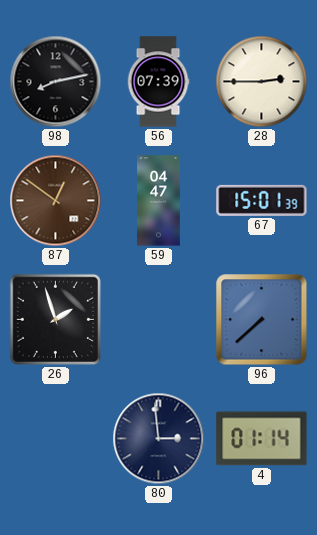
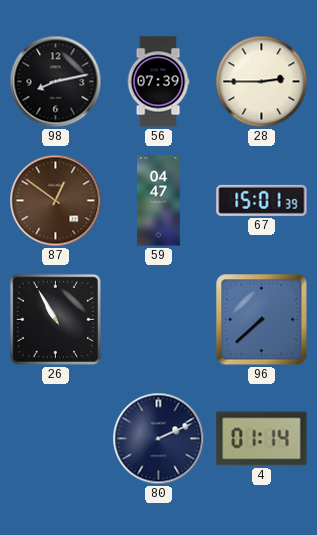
26: 1:57 -> 10:55
80: 2:59 -> 2:11
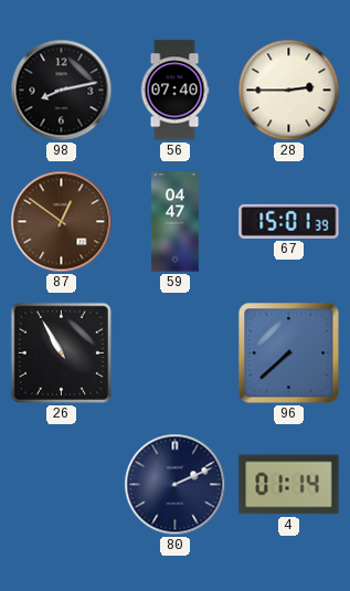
56: 07:39 -> 07:40
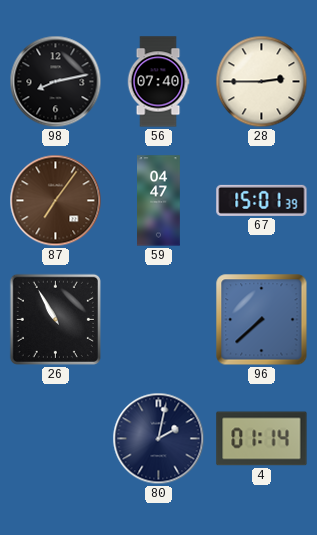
87: 12:51 -> 7:06
80: 2:11 -> 2:02
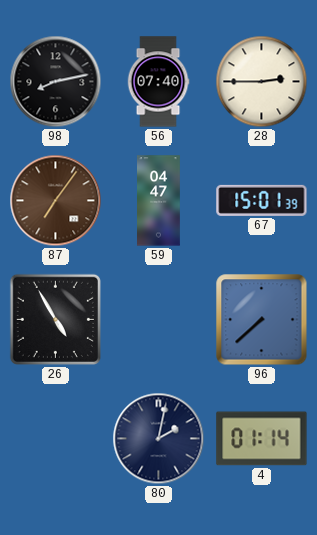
26: 10:55 -> 4:55
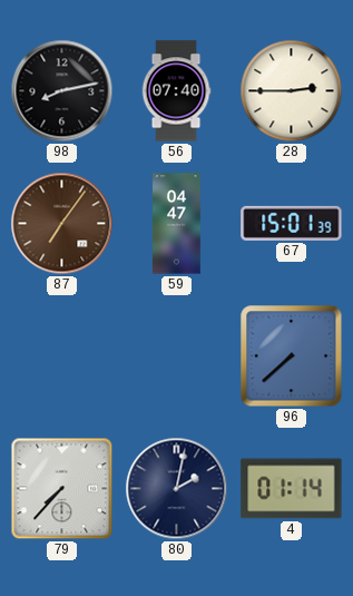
26: 4:55 -> none
79: none -> 7:37
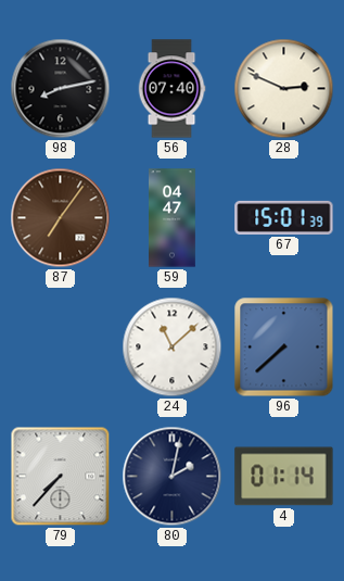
28: 2:45 -> 2:49
24: none -> 11:08
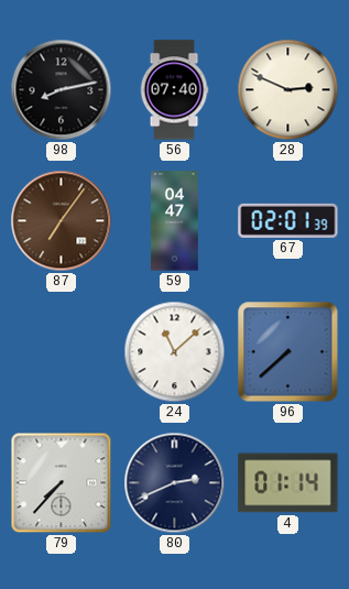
67: 15:01 -> 02:01
80: 2:02 -> 2:41
